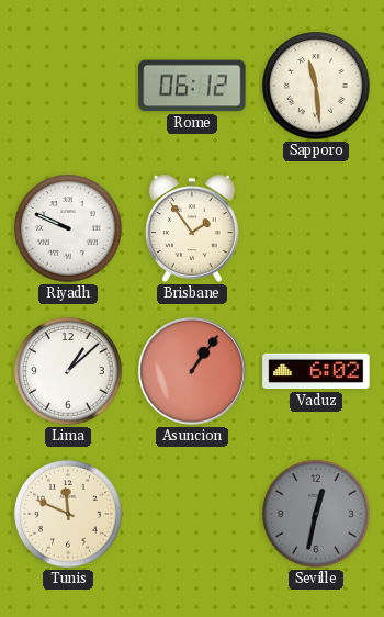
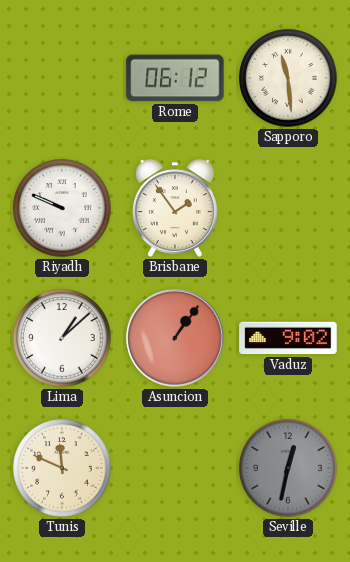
Vaduz: 6:02 -> 9:02
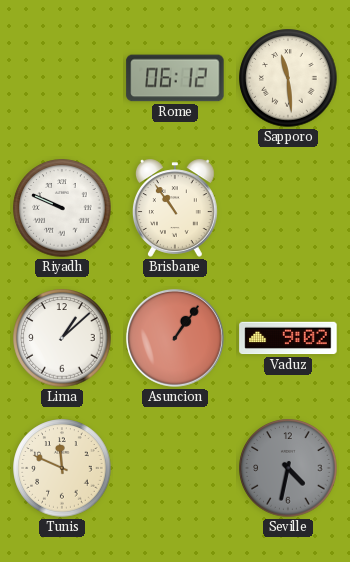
Brisbane: 1:54 -> 10:54
Seville: 12:32 -> 4:32
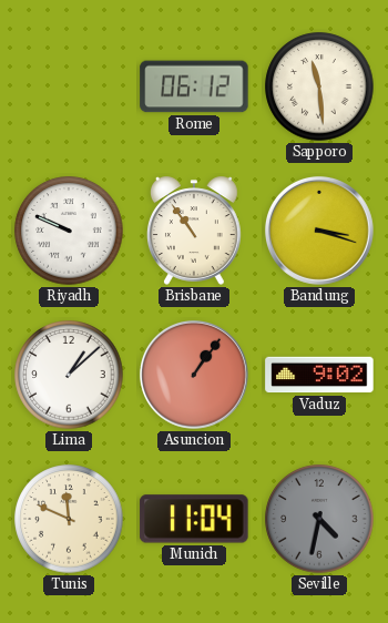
Bandung: none -> 3:18
Munich: none -> 11:04
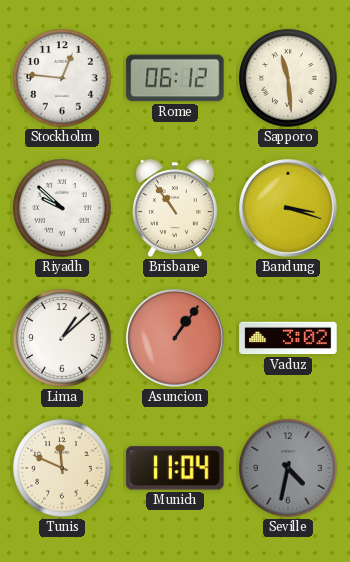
Stockholm: none -> 12:46
Riyadh: 9:49 -> 9:52
Vaduz: 9:02 -> 3:02
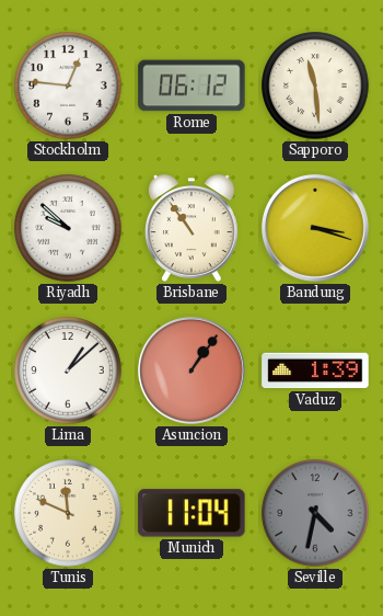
Vaduz: 3:02 -> 1:39
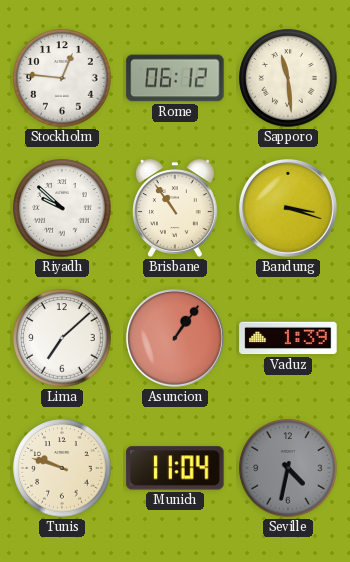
Lima: 1:08 -> 7:08
Tunis: 11:49 -> 9:48
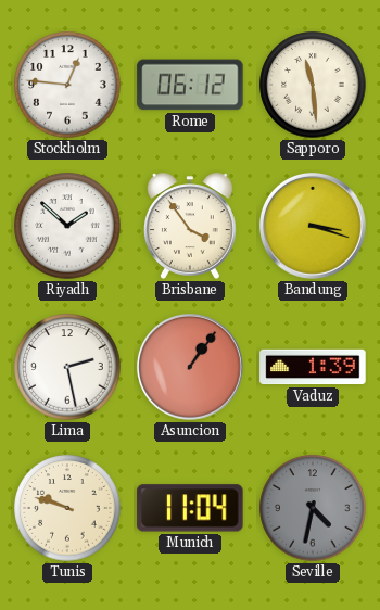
Riyadh: 9:52 -> 1:52
Brisbane: 10:54 -> 3:54
Lima: 7:08 -> 2:28
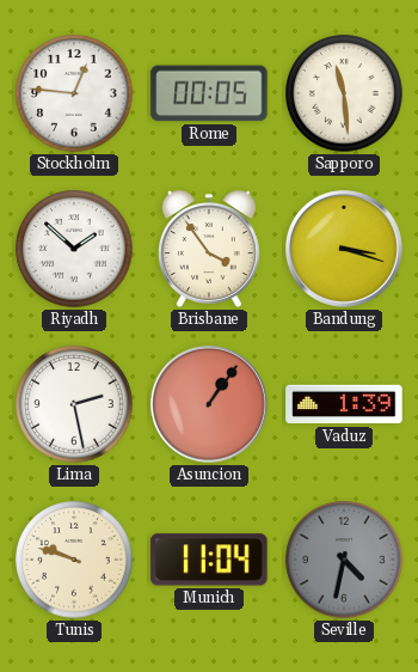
Rome: 06:12 -> 00:05
